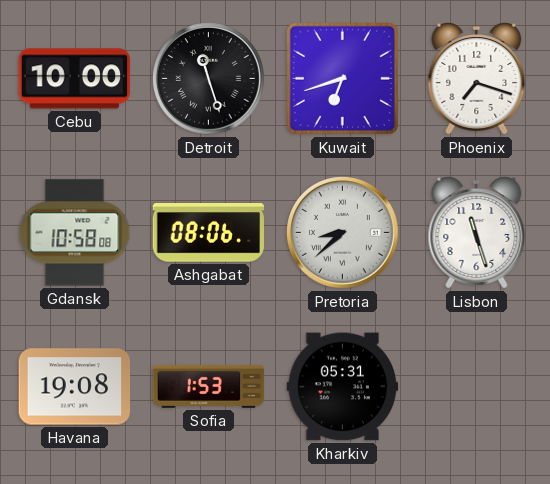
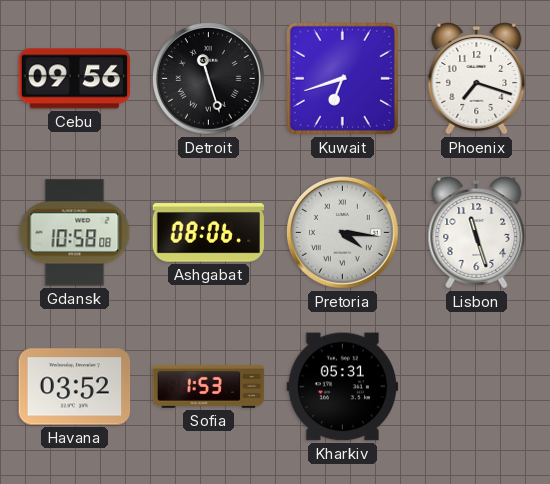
Cebu: 10:00 -> 09:56
Pretoria: 8:38 -> 4:16
Havana: 19:08 -> 03:52
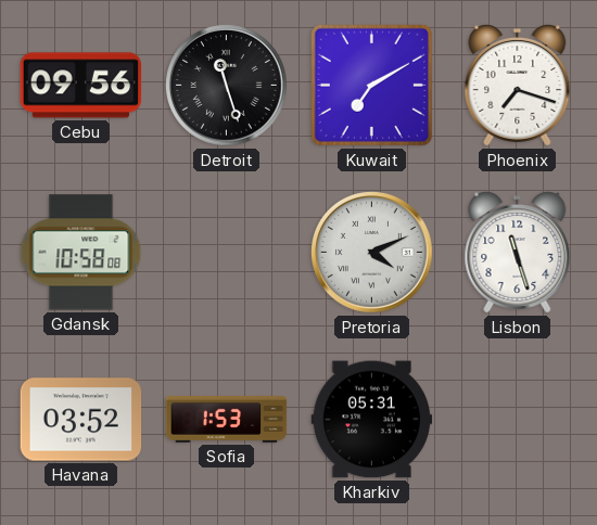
Kuwait: 6:42 -> 7:10
Ashgabat: 08:06 -> none
Pretoria: 4:16 -> 4:11
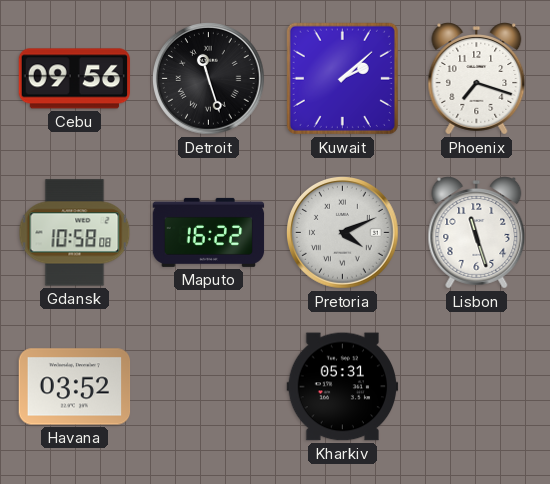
Kuwait: 7:10 -> 2:08
Maputo: none -> 16:22
Sofia: 1:53 -> none
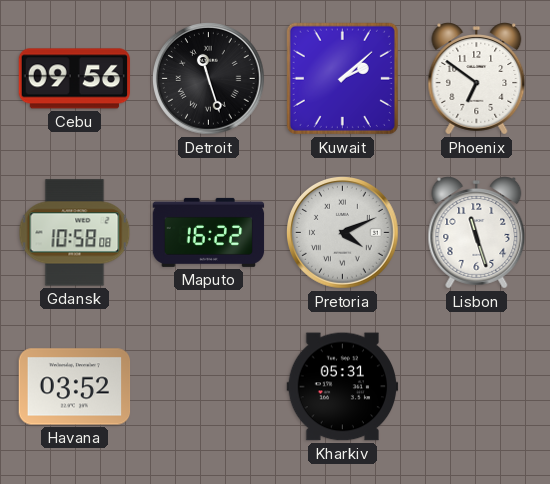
Phoenix: 7:18 -> 6:51
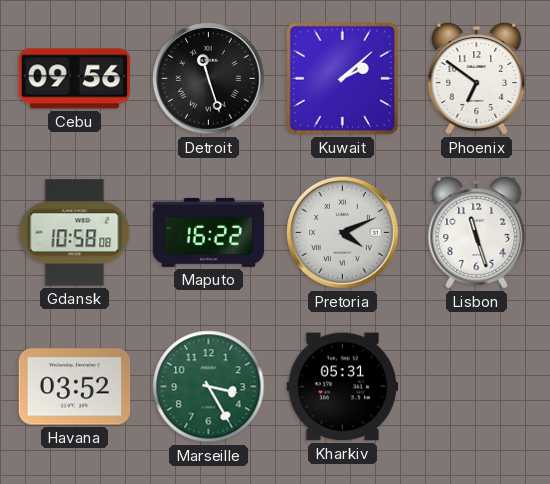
Marseille: none -> 3:25
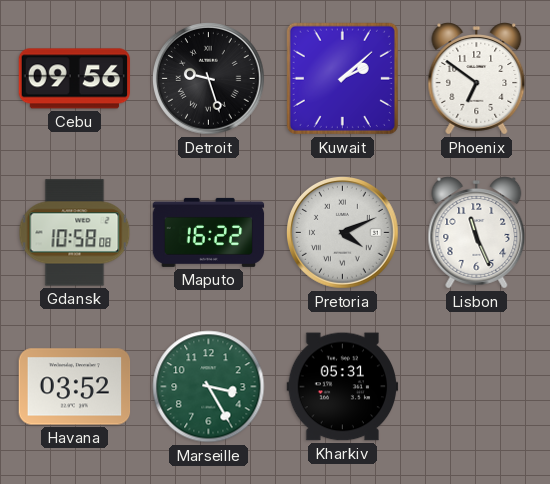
Detroit: 11:27 -> 9:27
Lisbon: 11:27 -> 11:26
